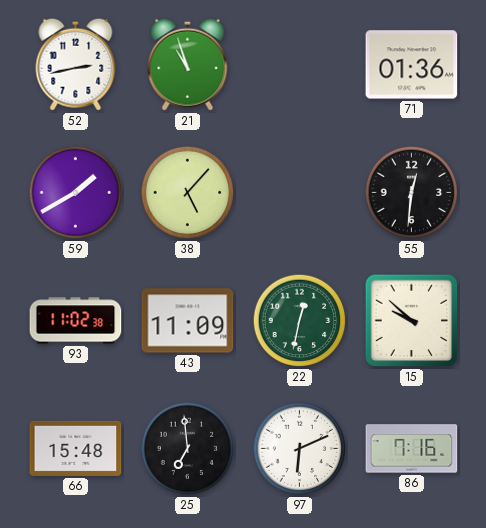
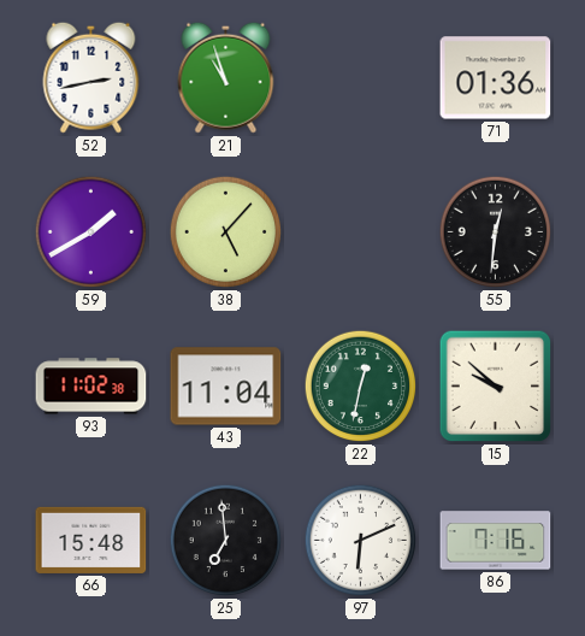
43: 11:09 -> 11:04
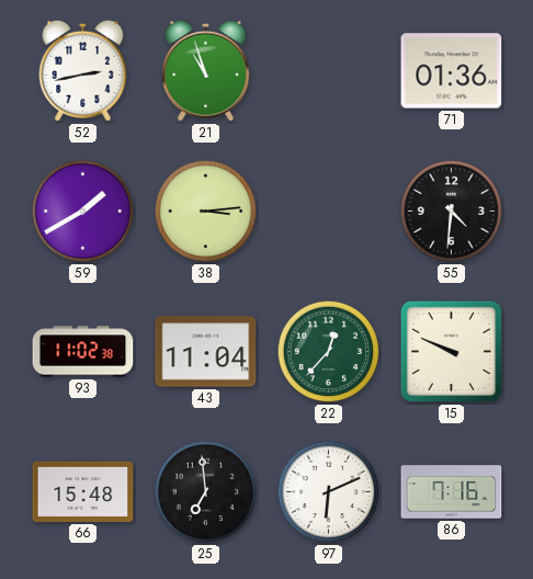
38: 5:07 -> 3:14
55: 12:31 -> 4:31
22: 12:32 -> 12:37
15: 9:52 -> 9:49
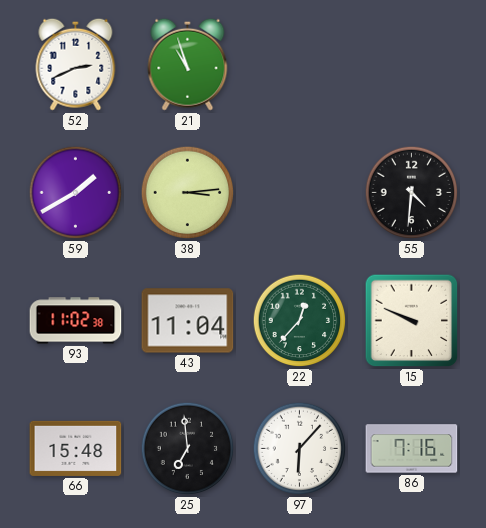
52: 2:43 -> 2:41
71: 01:36 -> none
97: 6:11 -> 6:07
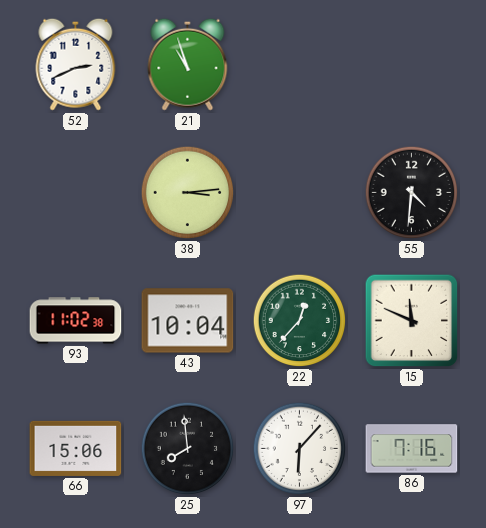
59: 1:40 -> none
43: 11:04 -> 10:04
15: 9:49 -> 11:49
66: 15:48 -> 15:06
25: 6:59 -> 7:59
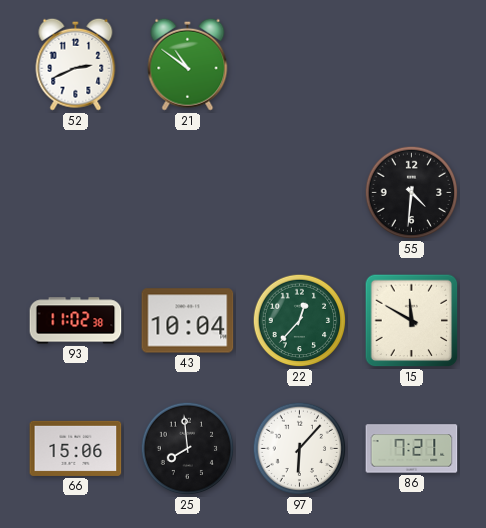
21: 10:57 -> 10:51
38: 3:14 -> none
15: 11:49 -> 11:50
86: 7:16 -> 7:21
